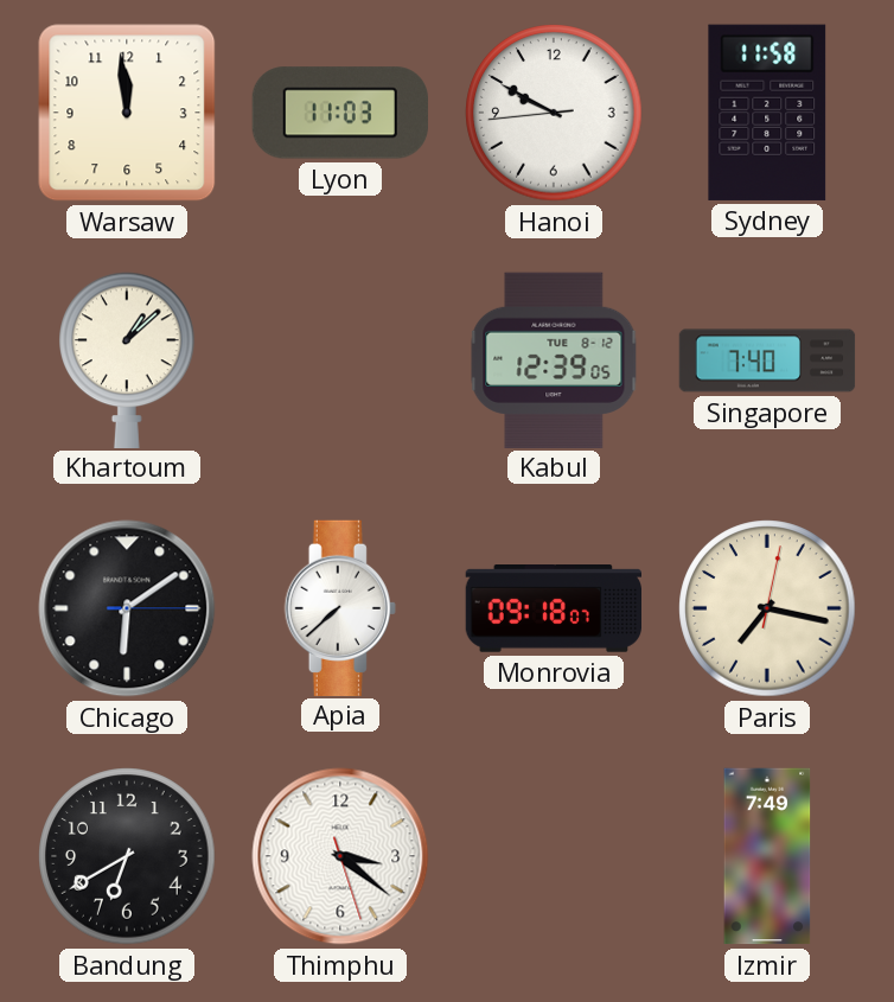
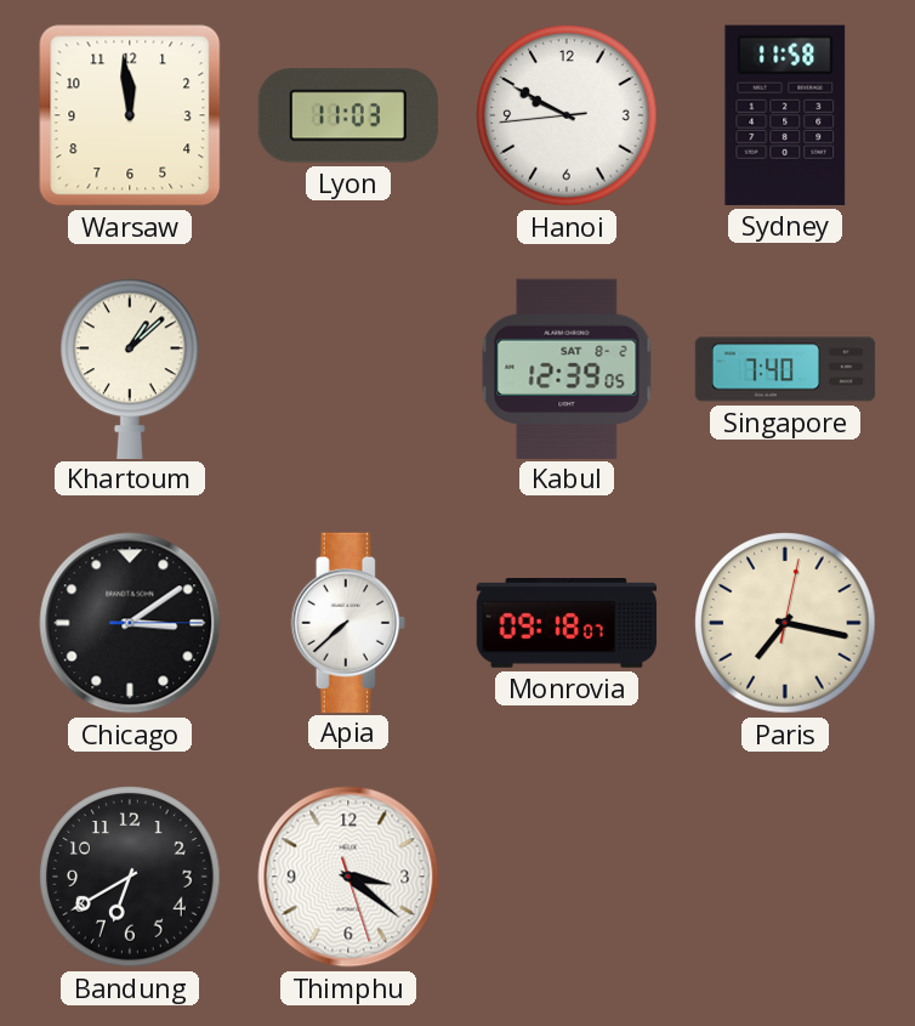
Kabul date: TUE 8-12 -> SAT 8-2
Chicago: 6:09 -> 3:09
Izmir: 7:49 -> none
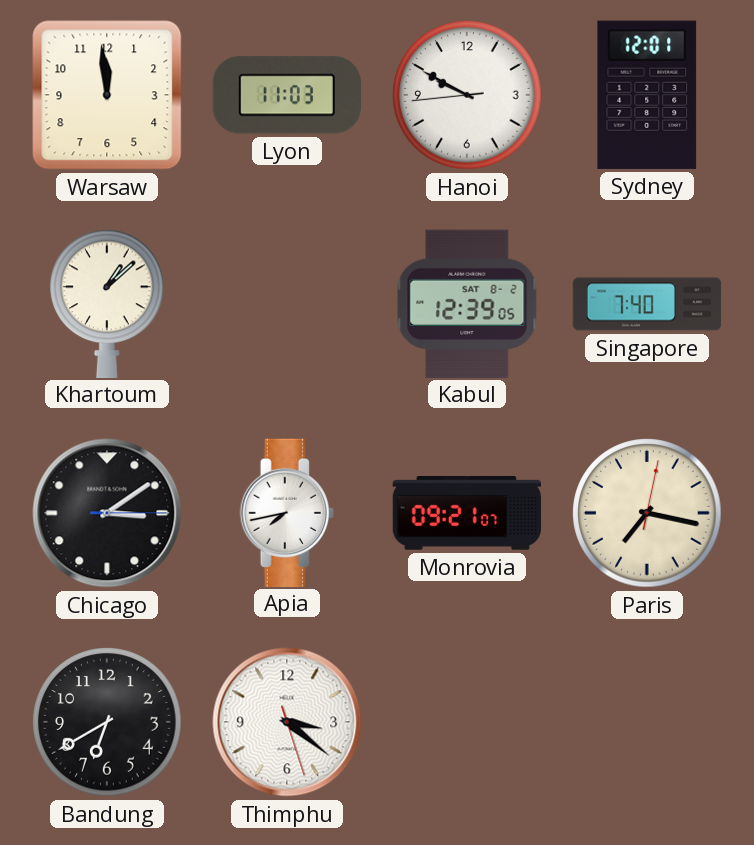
Sydney: 11:58 -> 12:01
Apia: 7:38 -> 7:43
Monrovia: 09:18 -> 09:21
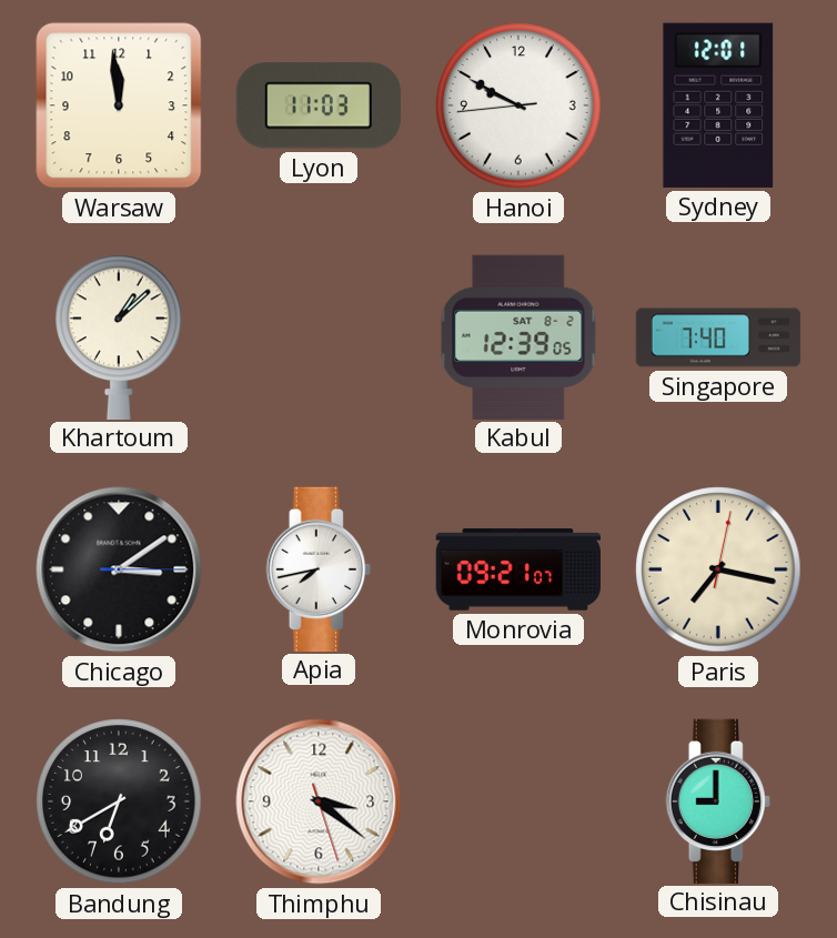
Chisinau: none -> 9:00
